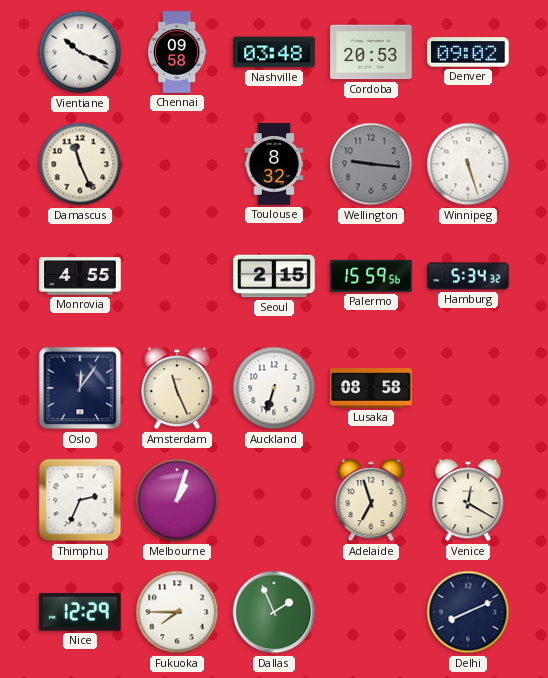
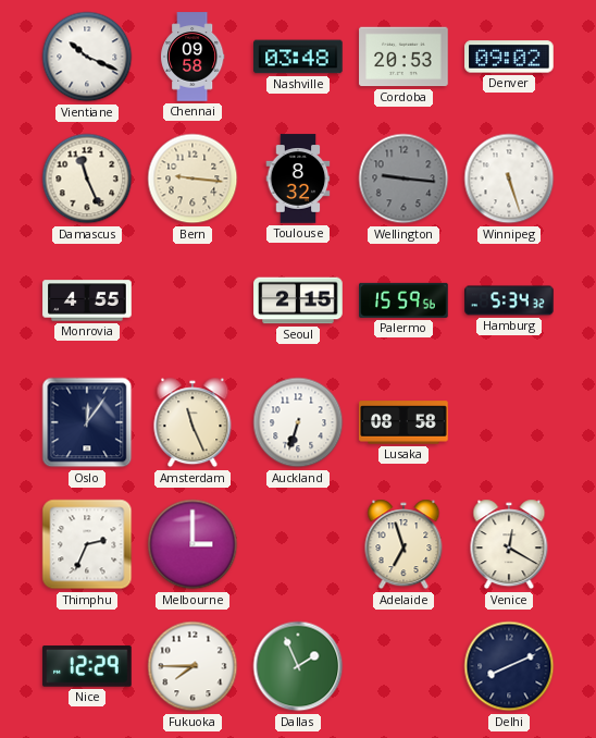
Bern: none -> 9:16
Melbourne: 1:03 -> 3:00
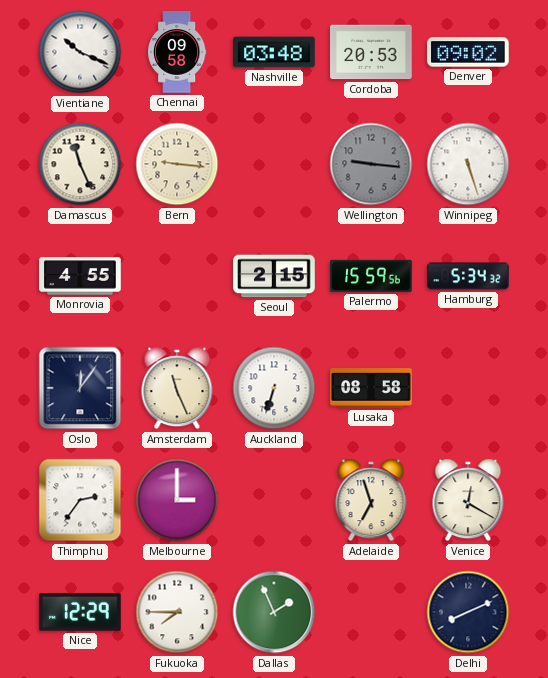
Toulouse: 8:32 -> none
Thimphu: 2:34 -> 2:36
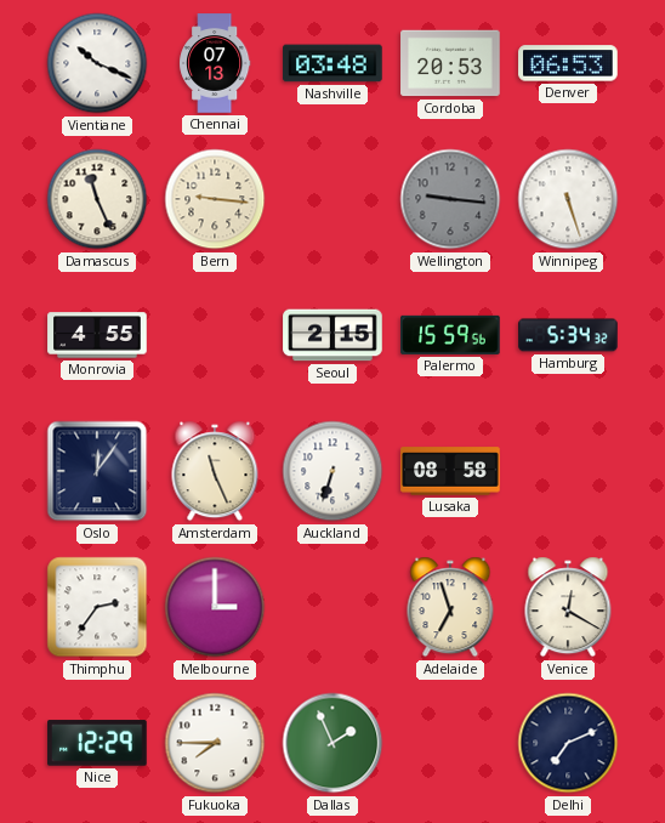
Chennai: 09:58 -> 07:13
Denver: 09:02 -> 06:53
Delhi: 8:11 -> 7:11
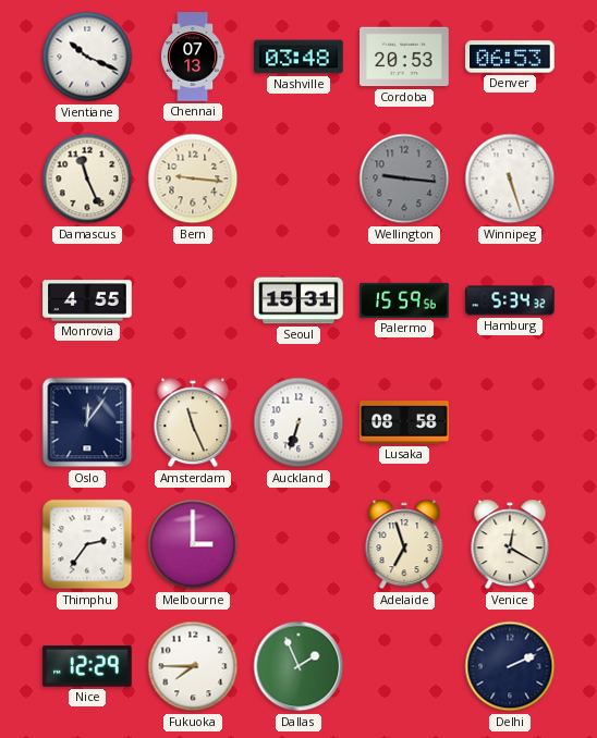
Seoul: 2:15 -> 15:31
Delhi: 7:11 -> 2:11
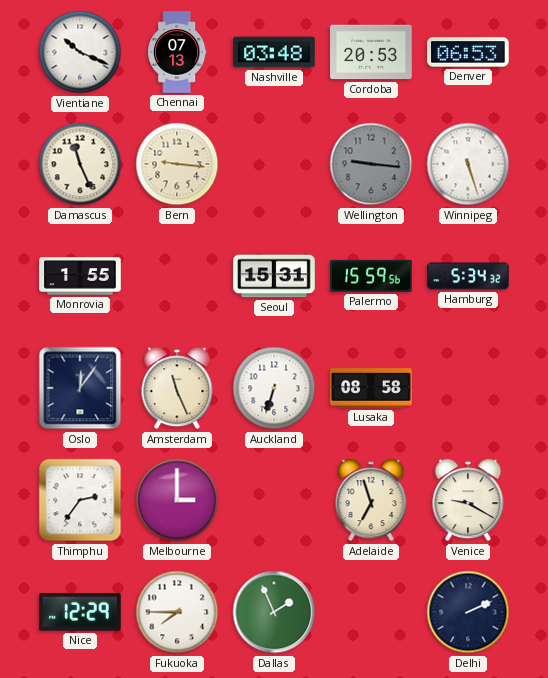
Monrovia: 4:55 -> 1:55
Venice: 12:20 -> 9:20
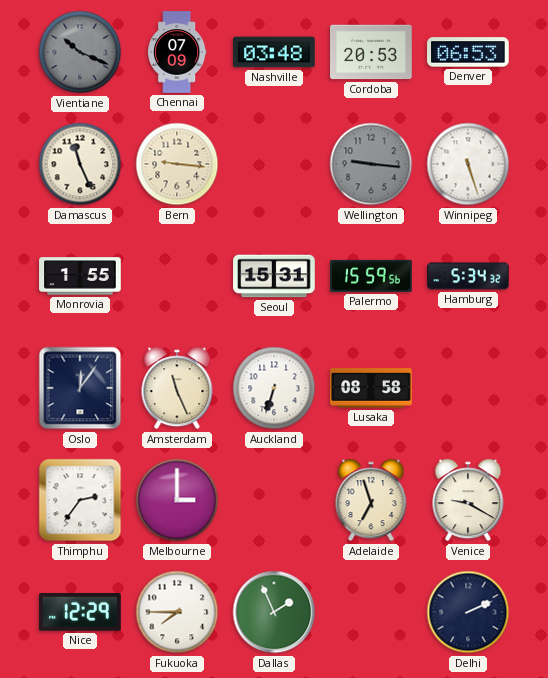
Vientiane dial: white -> grey
Chennai: 07:13 -> 07:09
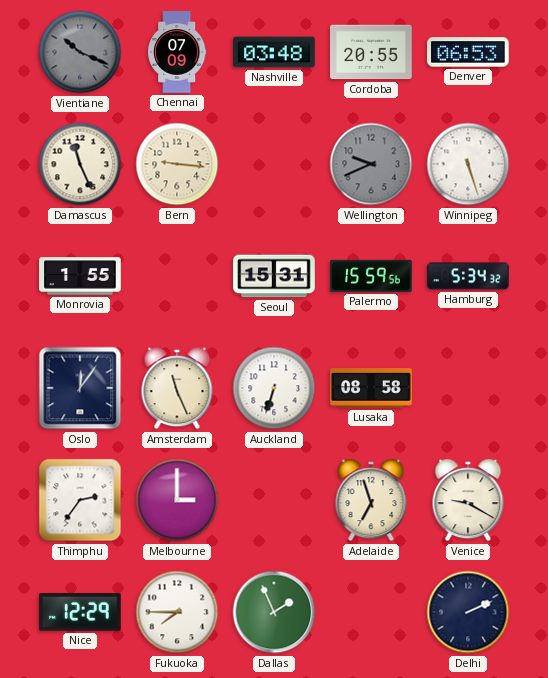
Cordoba: 20:53 -> 20:55
Wellington: 9:16 -> 9:41
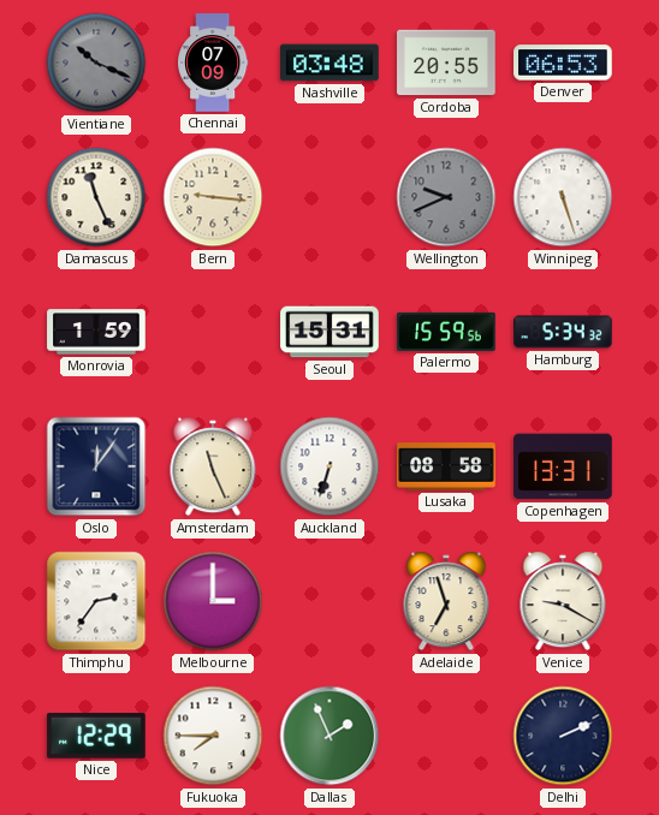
Monrovia: 1:55 -> 1:59
Copenhagen: none -> 13:31
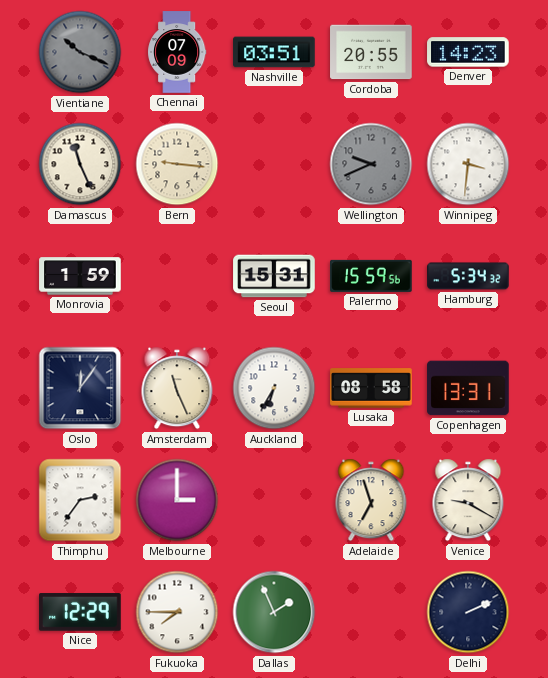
Nashville: 03:48 -> 03:51
Denver: 06:53 -> 14:23
Winnipeg: 5:27 -> 3:31
Auckland: 6:33 -> 6:35
